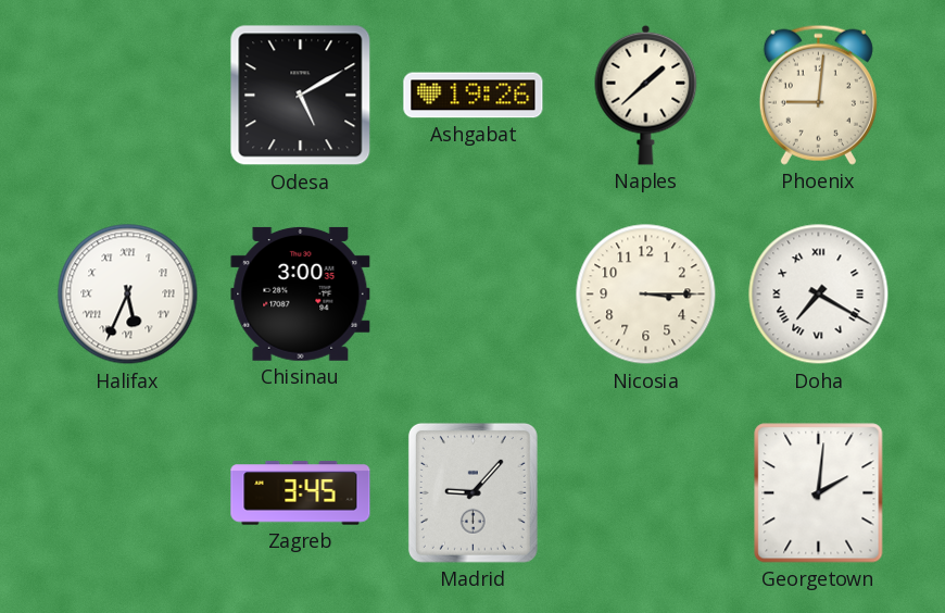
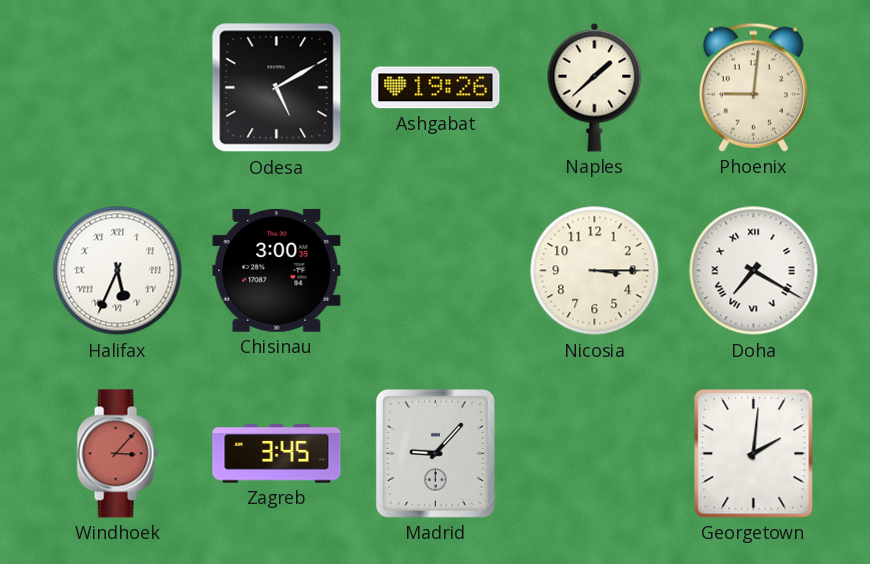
Windhoek: none -> 3:07
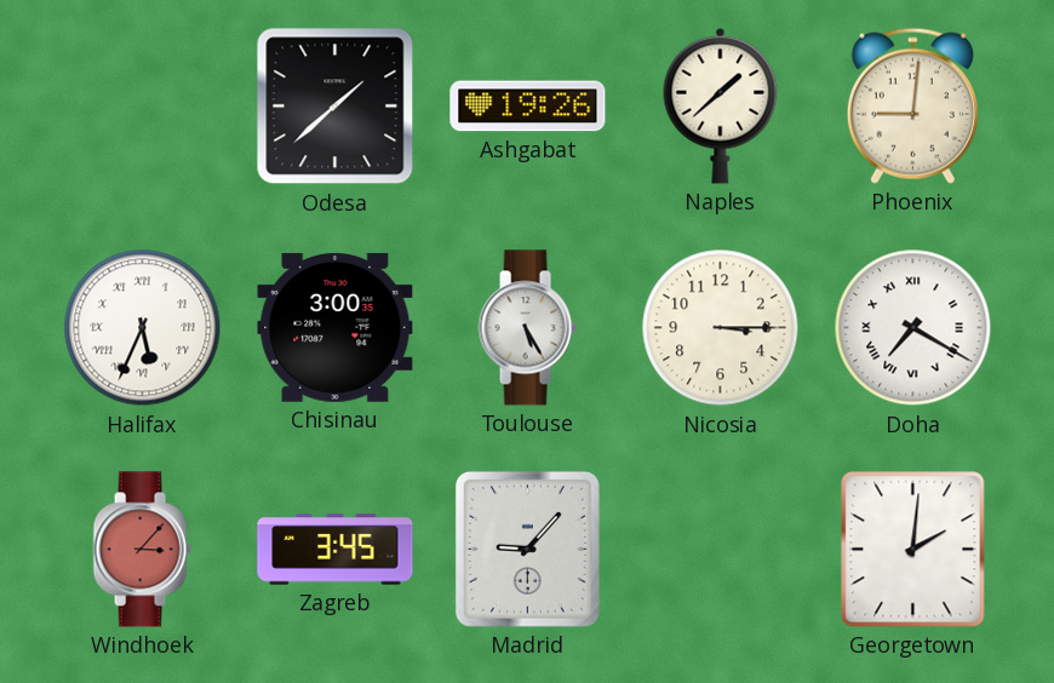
Odesa: 5:10 -> 1:38
Toulouse: none -> 5:25
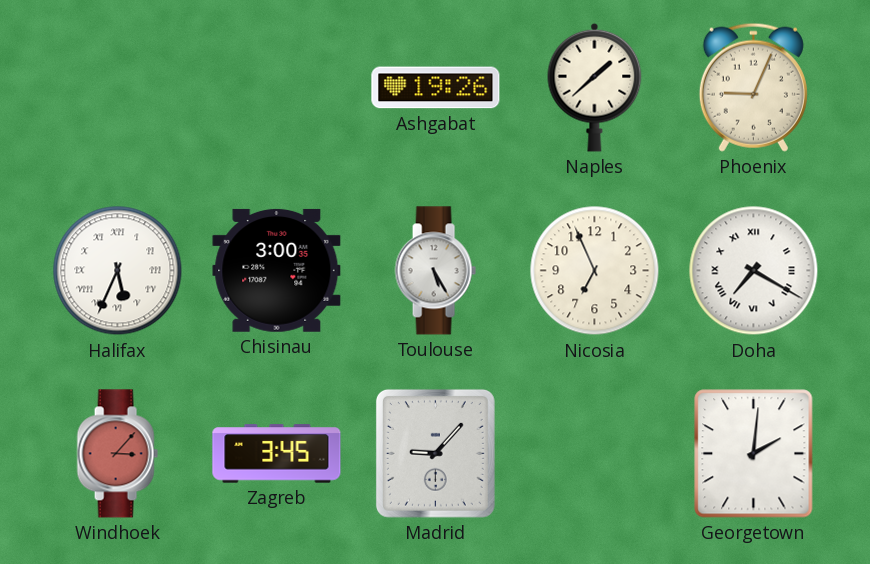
Odesa: 1:38 -> none
Phoenix: 9:01 -> 9:04
Nicosia: 3:15 -> 6:56
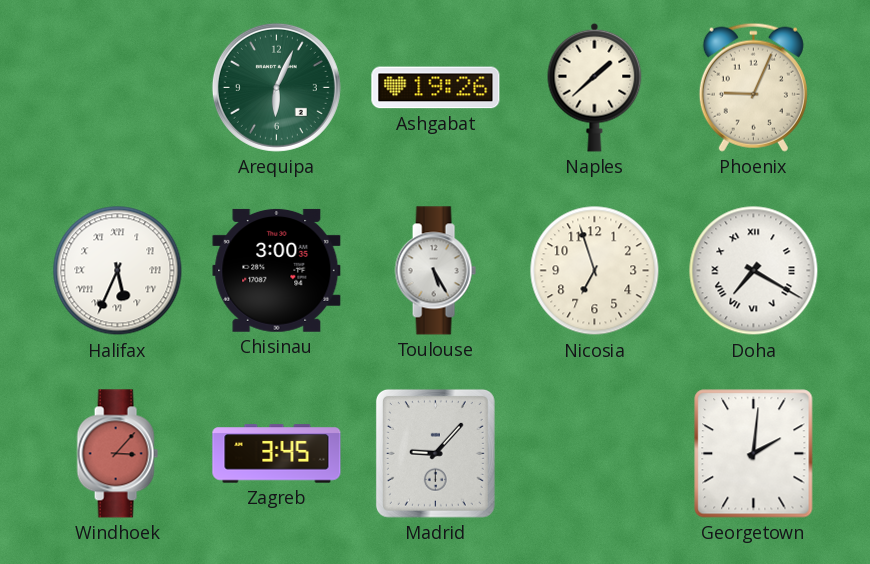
Arequipa: none -> 6:04
Nicosia: 6:56 -> 6:57
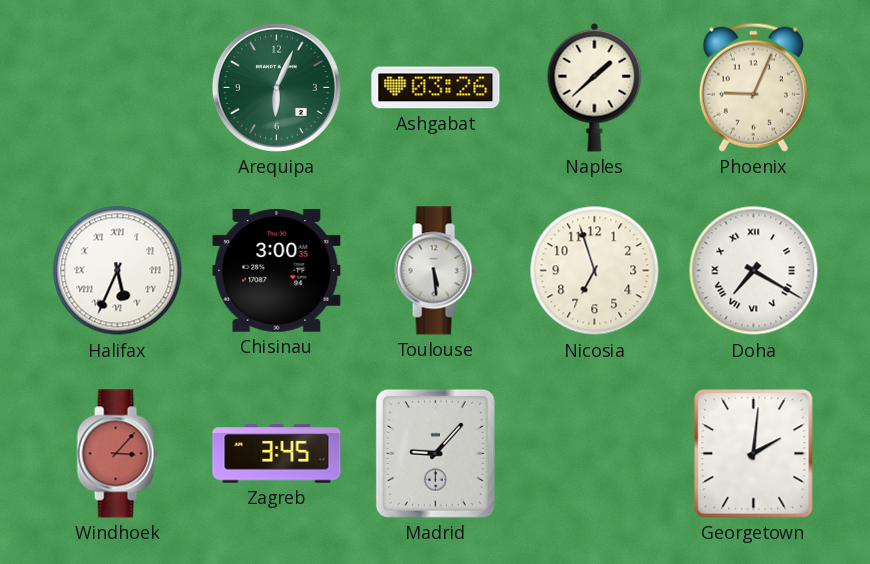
Ashgabat: 19:26 -> 03:26
Toulouse: 5:25 -> 5:29
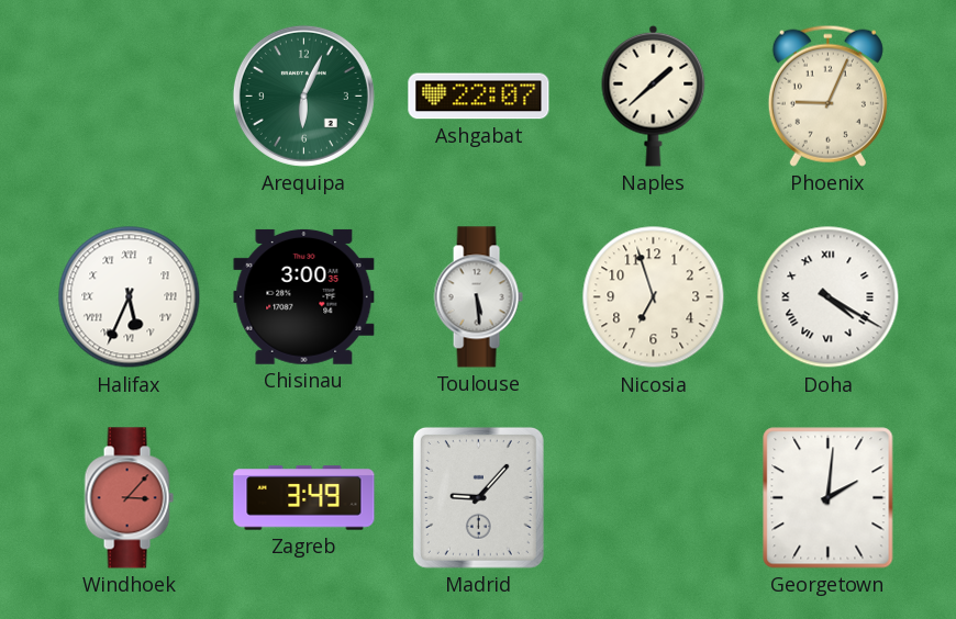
Ashgabat: 03:26 -> 22:07
Doha: 7:20 -> 4:20
Zagreb: 3:45 -> 3:49
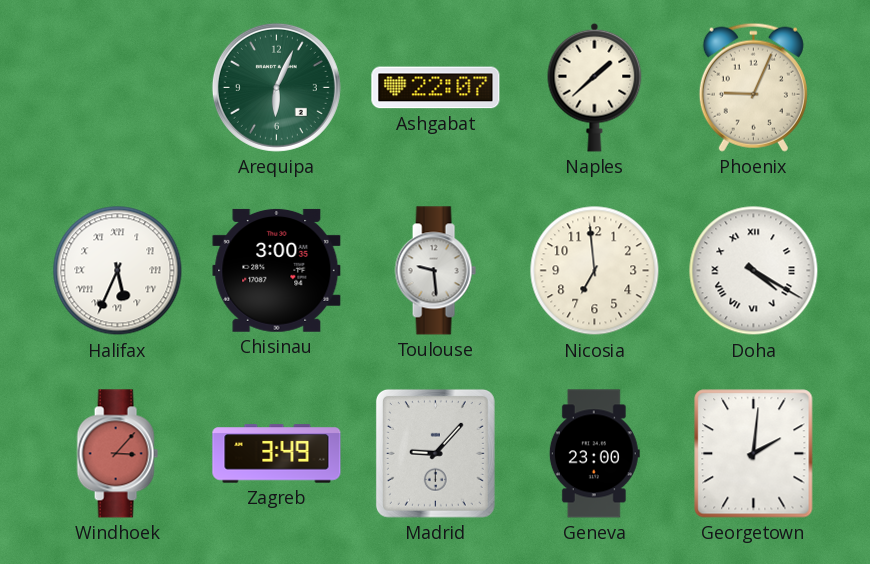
Toulouse: 5:29 -> 9:29
Nicosia: 6:57 -> 6:59
Geneva: none -> 23:00
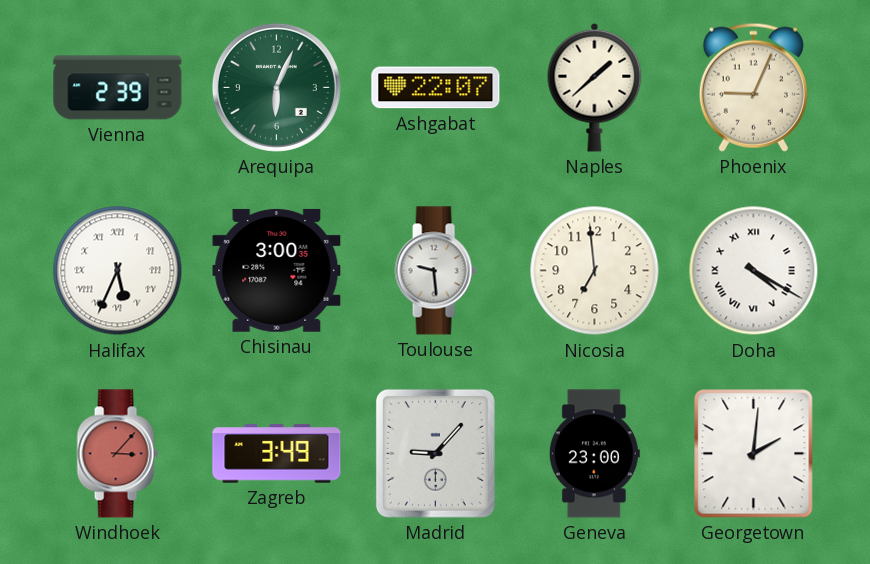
Vienna: none -> 2:39
